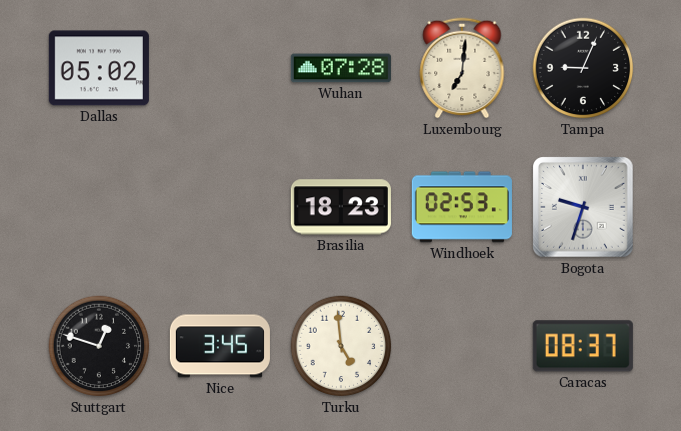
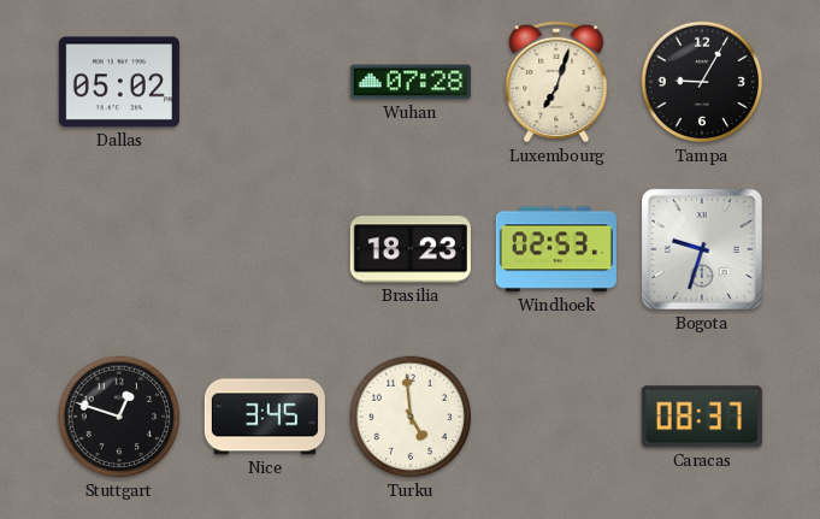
Luxembourg: 7:01 -> 7:03
Tampa: 9:04 -> 9:05
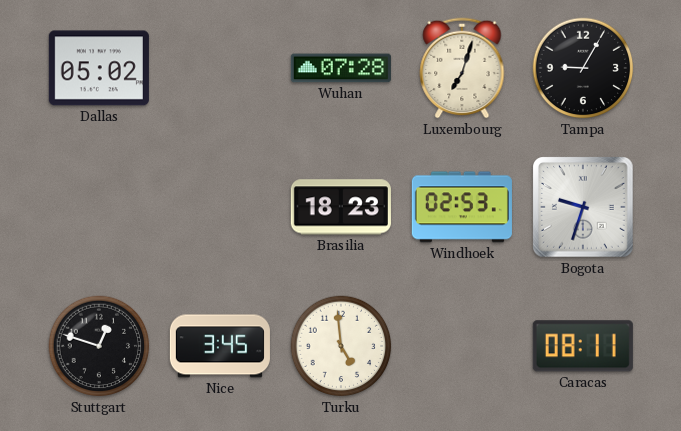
Caracas: 08:37 -> 08:11
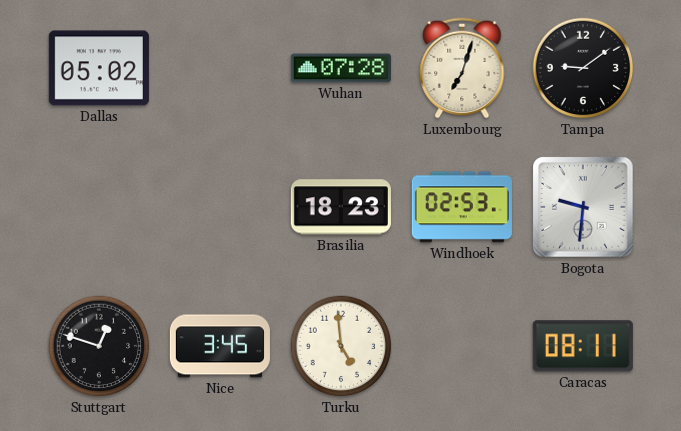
Tampa: 9:05 -> 9:09
Bogota: 9:33 -> 9:31
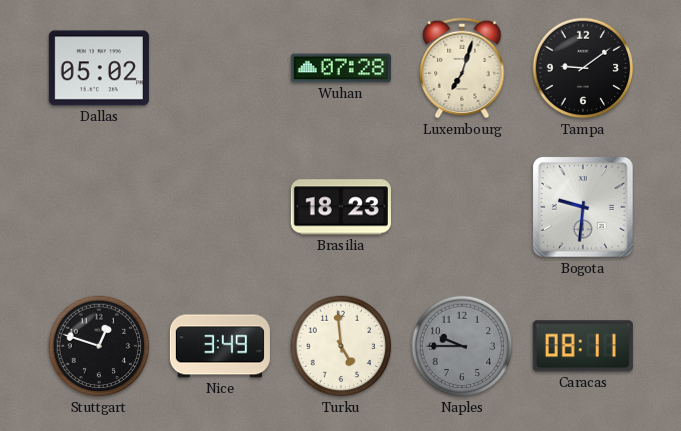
Windhoek: 02:53 -> none
Nice: 3:45 -> 3:49
Naples: none -> 9:45
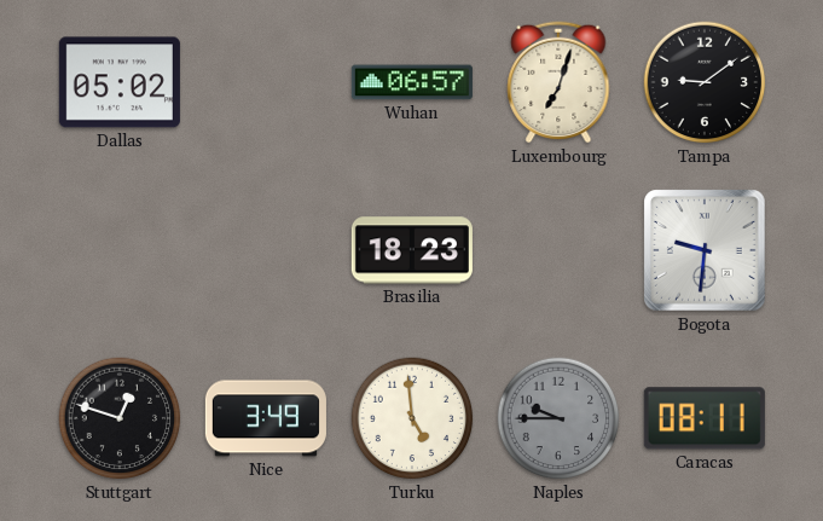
Wuhan: 07:28 -> 06:57
